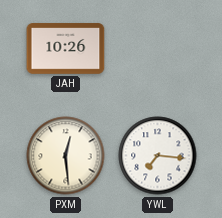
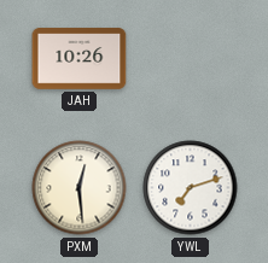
YWL: 7:16 -> 7:12
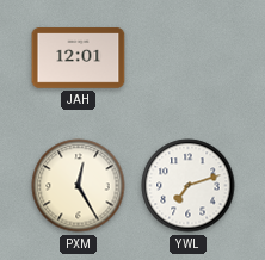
JAH: 10:26 -> 12:01
PXM: 12:29 -> 12:25
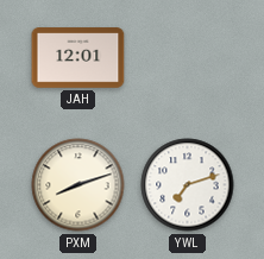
PXM: 12:25 -> 8:12
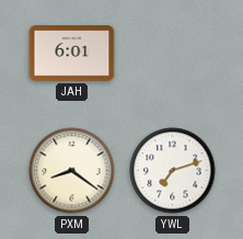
JAH: 12:01 -> 6:01
PXM: 8:12 -> 8:21
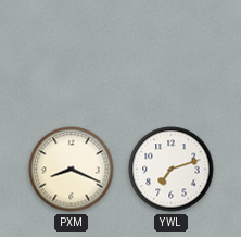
JAH: 6:01 -> none
PXM: 8:21 -> 8:19
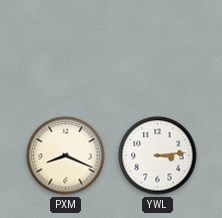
YWL: 7:12 -> 3:14
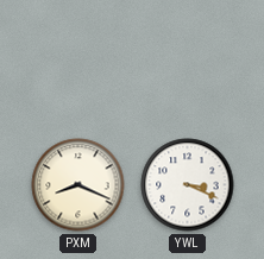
YWL: 3:14 -> 3:19
